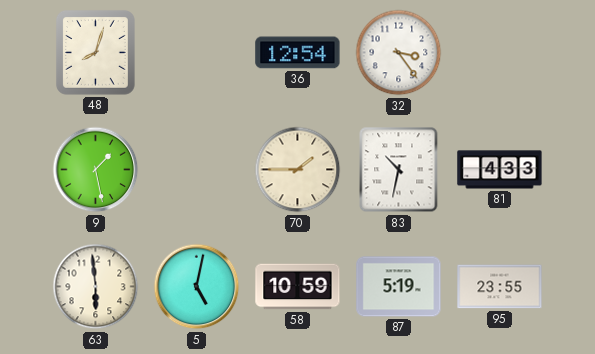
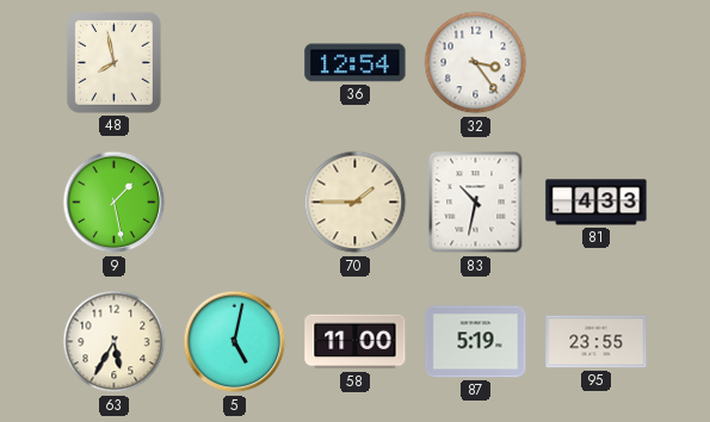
48: 8:03 -> 7:58
63: 5:59 -> 5:35
58: 10:59 -> 11:00
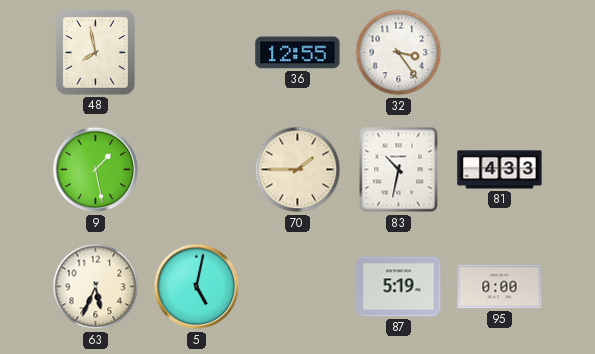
36: 12:54 -> 12:55
63: 5:35 -> 5:34
58: 11:00 -> none
95: 23:55 -> 0:00
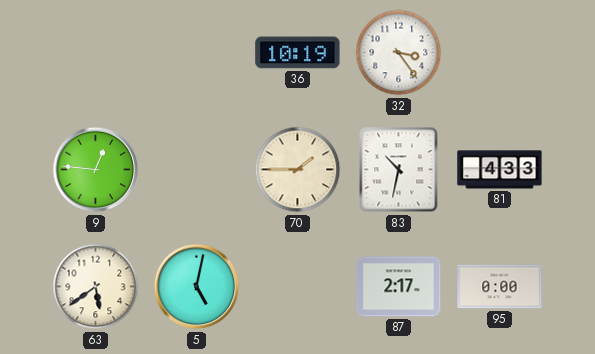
48: 7:58 -> none
36: 12:55 -> 10:19
9: 1:28 -> 12:46
63: 5:34 -> 5:39
87: 5:19 -> 2:17
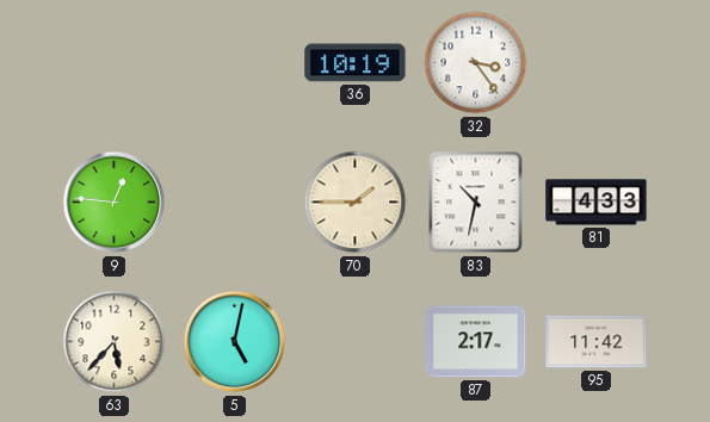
63: 5:39 -> 5:37
95: 0:00 -> 11:42
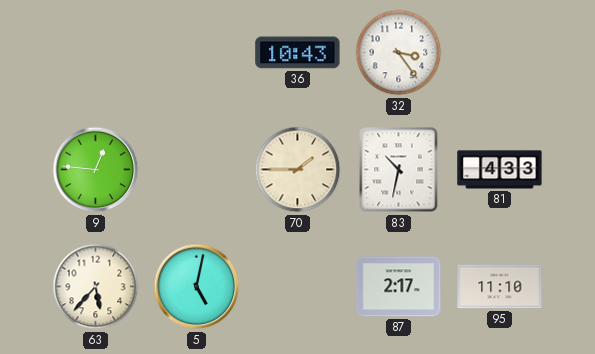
36: 10:19 -> 10:43
95: 11:42 -> 11:10
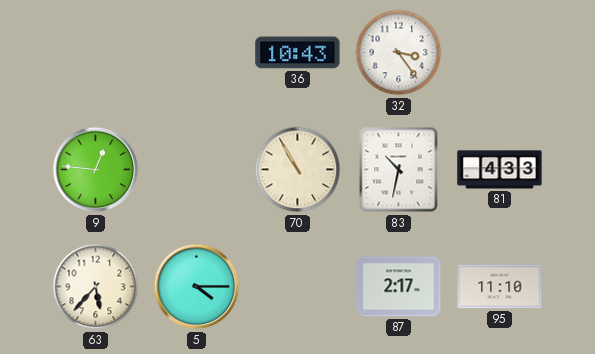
70: 1:45 -> 10:55
5: 5:02 -> 4:15
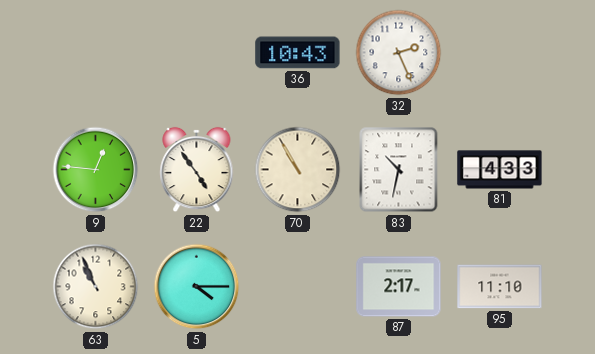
32: 3:24 -> 2:26
22: none -> 4:54
63: 5:37 -> 10:56
